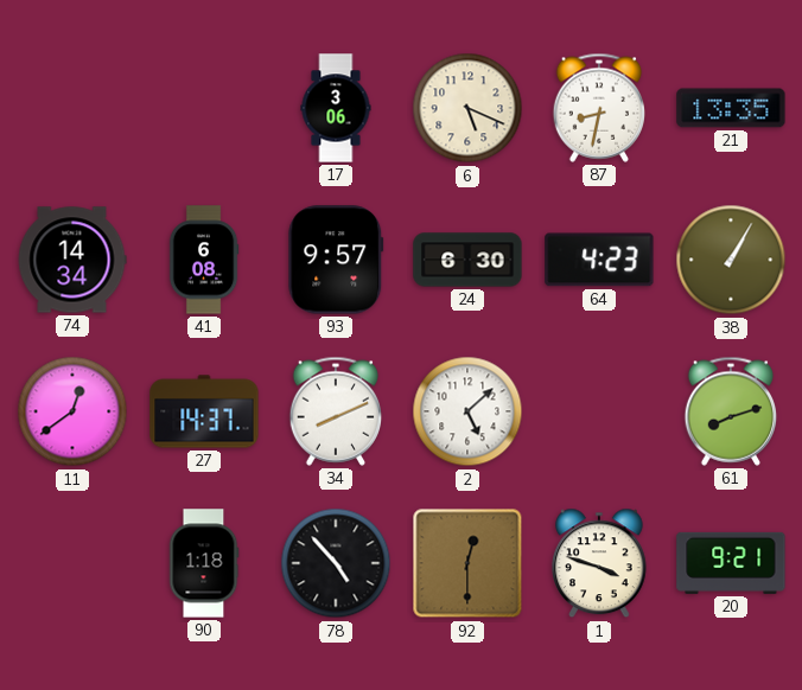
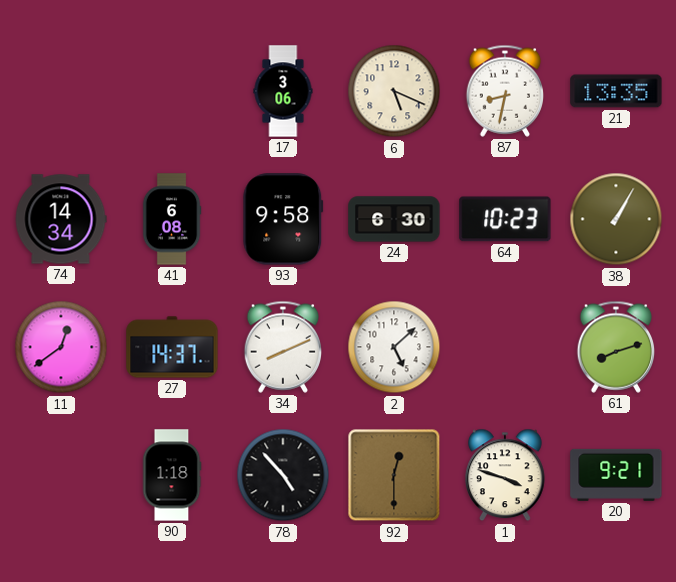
93: 9:57 -> 9:58
64: 4:23 -> 10:23
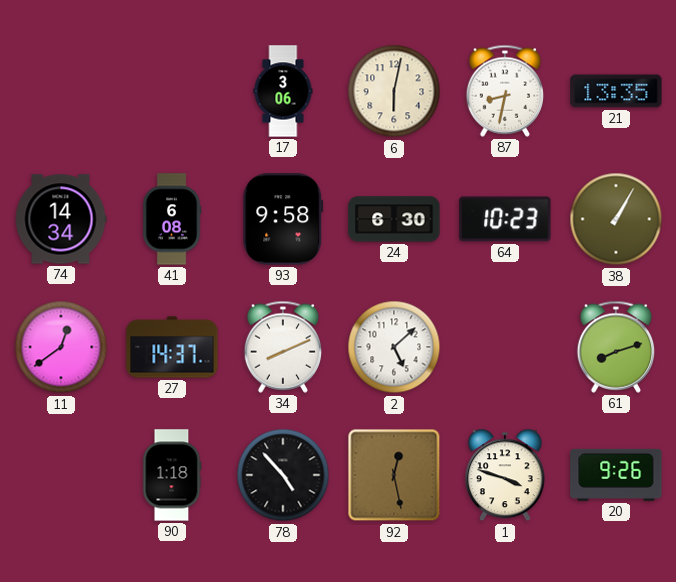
6: 5:19 -> 6:02
92: 12:30 -> 12:28
20: 9:21 -> 9:26
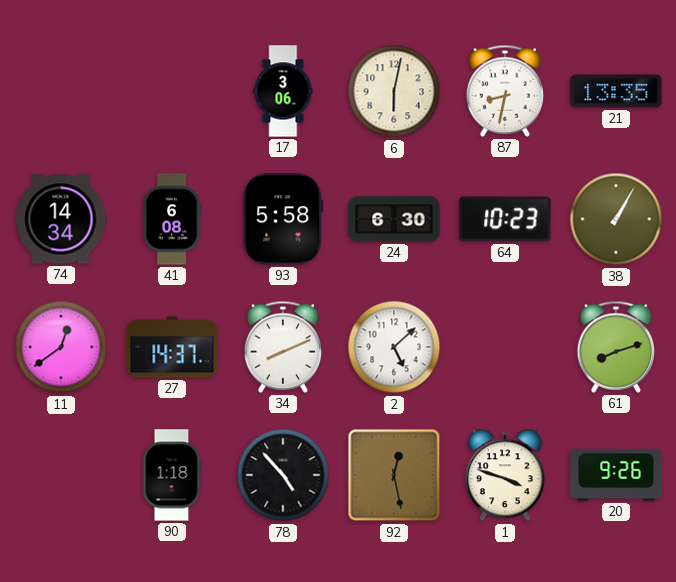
93: 9:58 -> 5:58
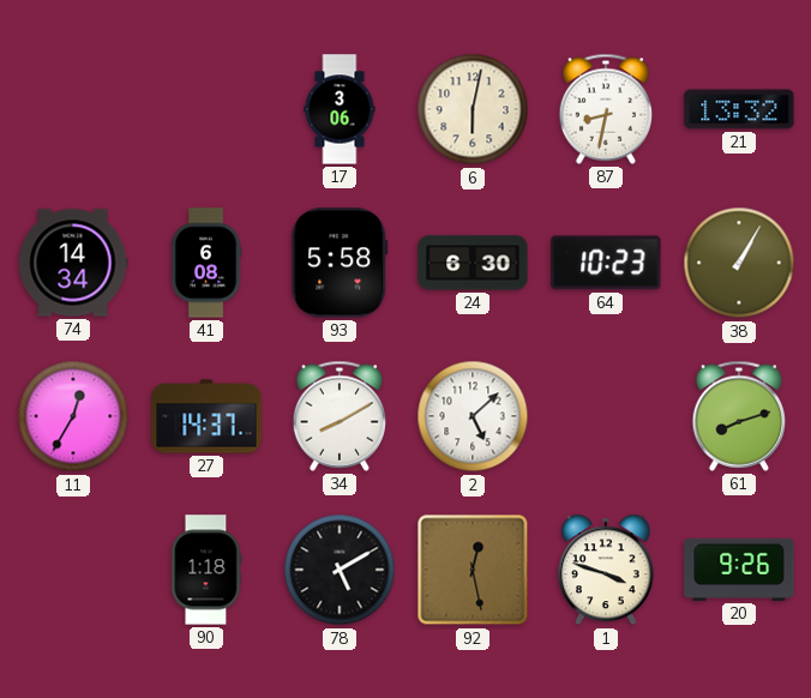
21: 13:35 -> 13:32
11: 12:39 -> 12:35
34: 8:11 -> 8:10
78: 4:53 -> 5:10
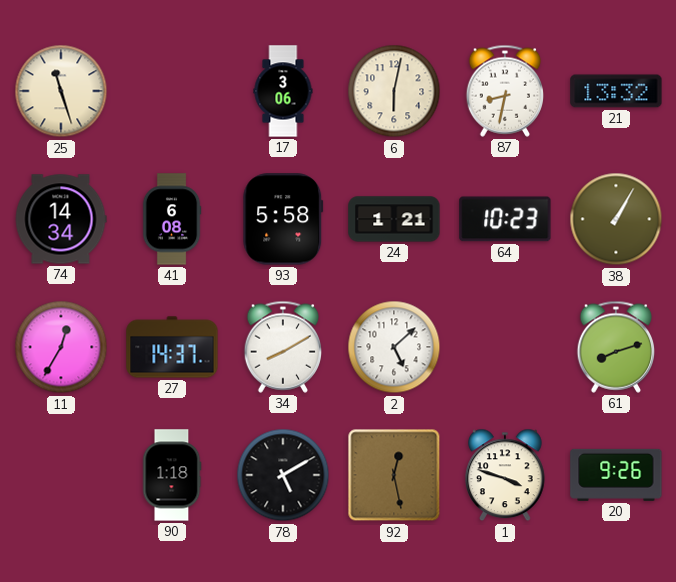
25: none -> 11:27
24: 6:30 -> 1:21
